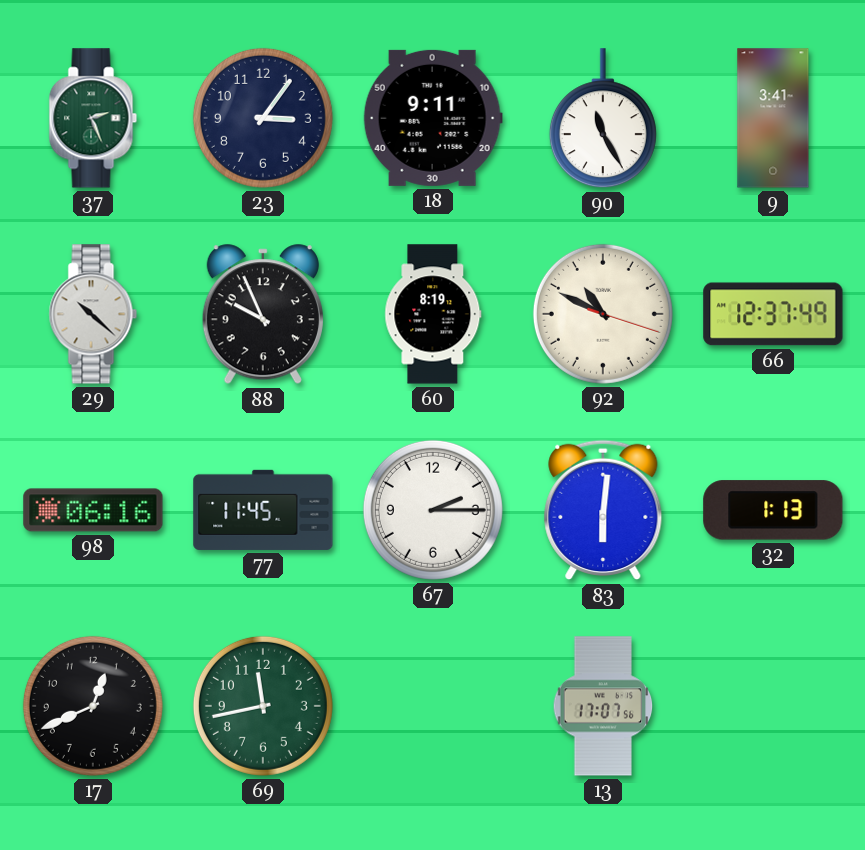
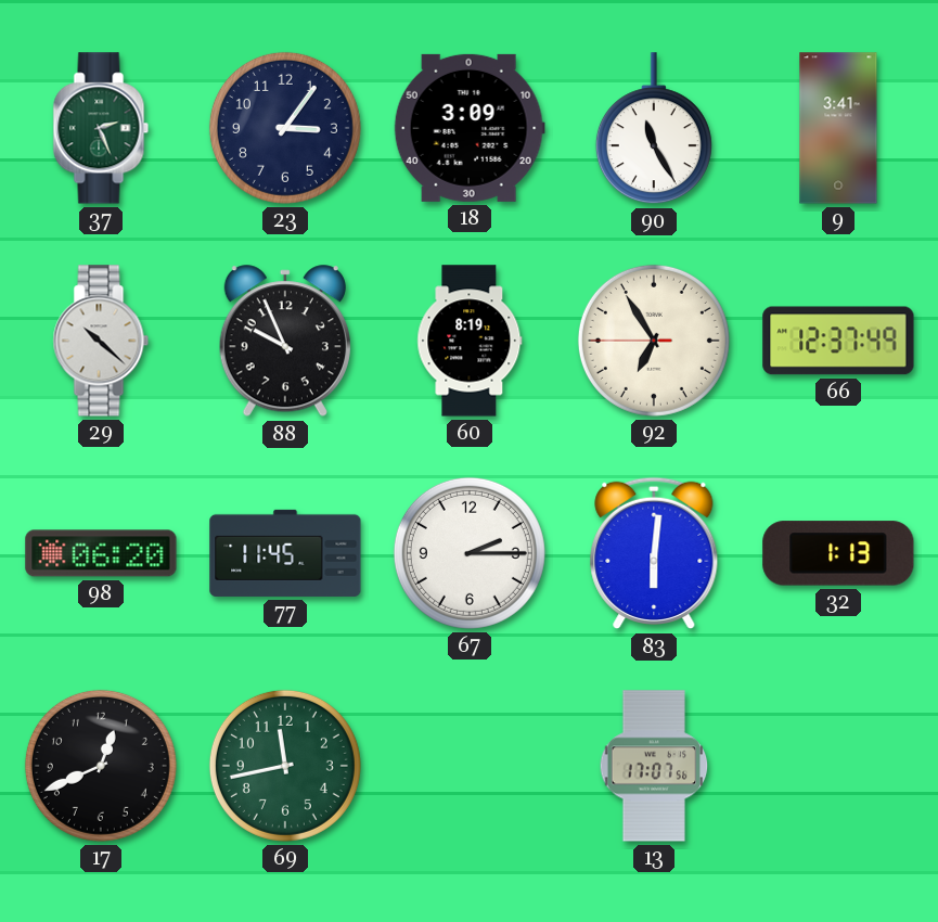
18: 9:11 -> 3:09
92: 10:49 -> 6:54
98: 06:16 -> 06:20
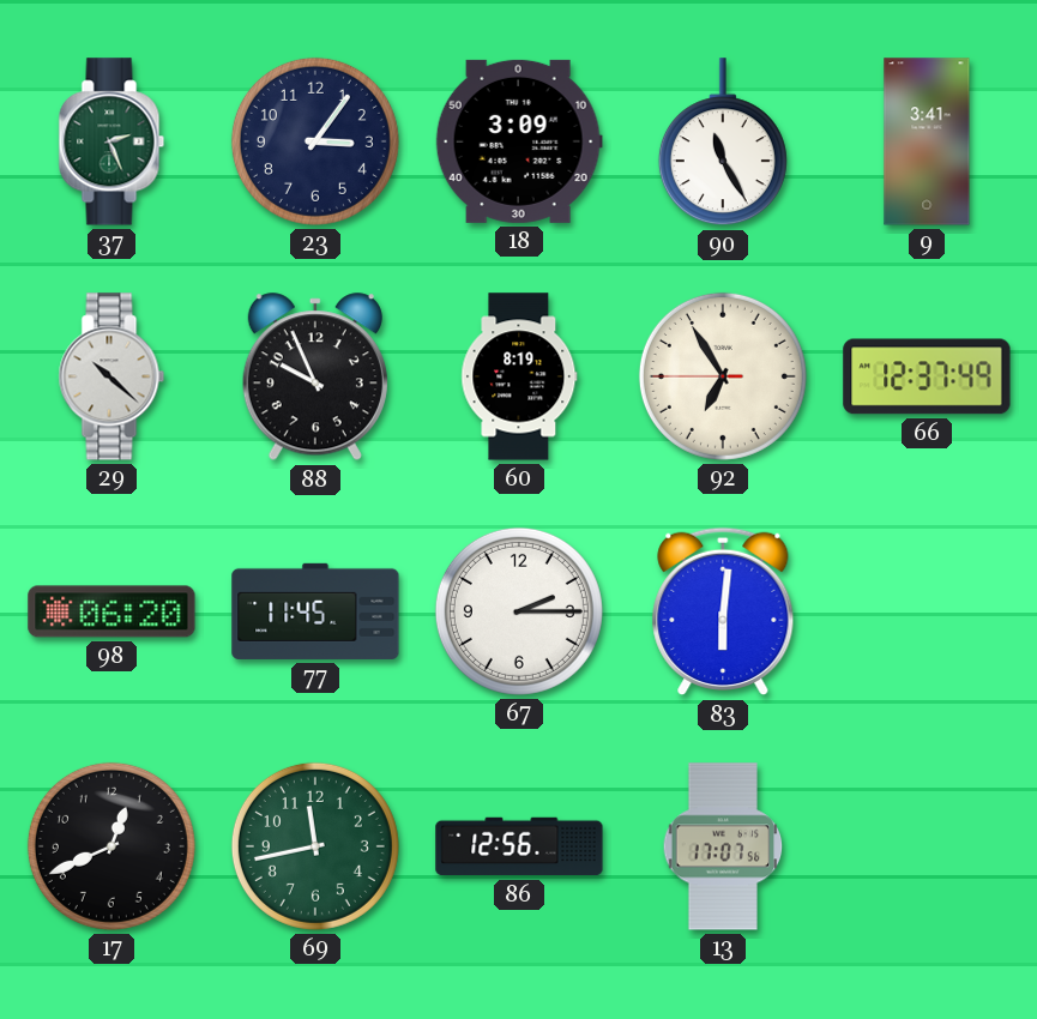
32: 1:13 -> none
86: none -> 12:56
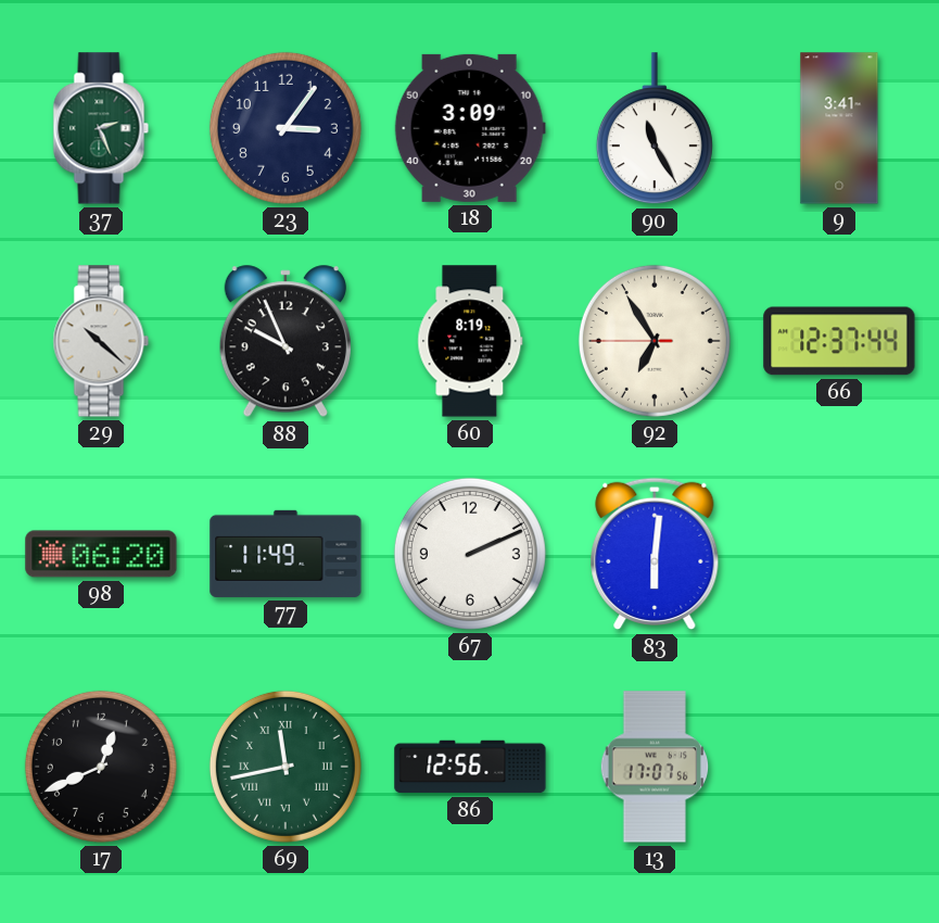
66: 12:37:49 -> 12:37:44
77: 11:45 -> 11:49
67: 2:15 -> 2:11
69 numerals: Arabic -> Roman
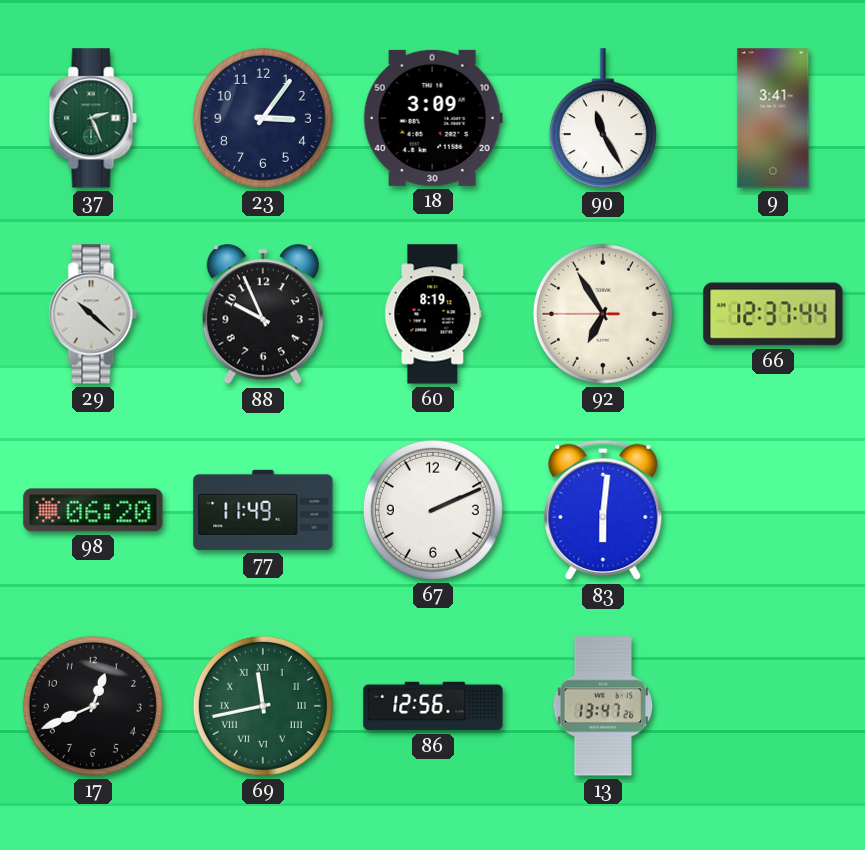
13: 17:07 -> 13:47
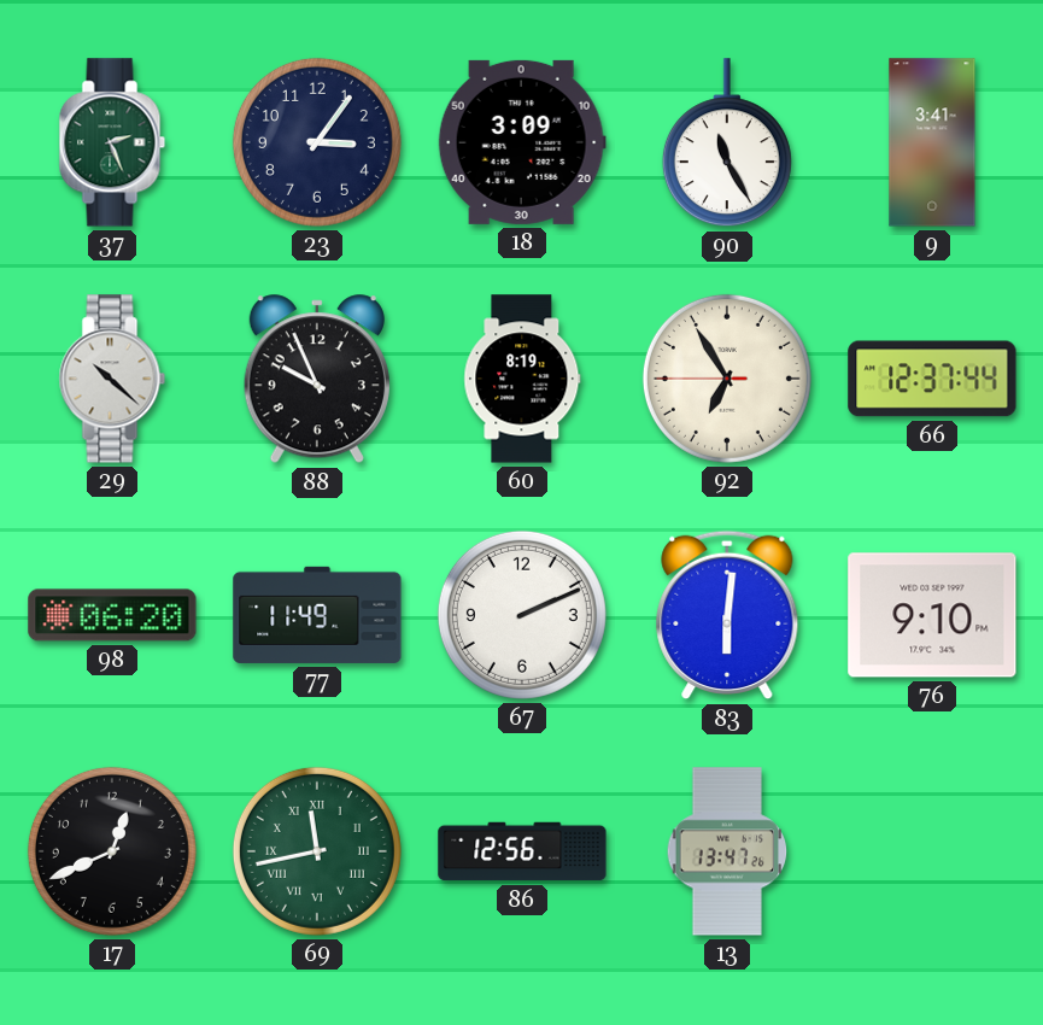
76: none -> 9:10
